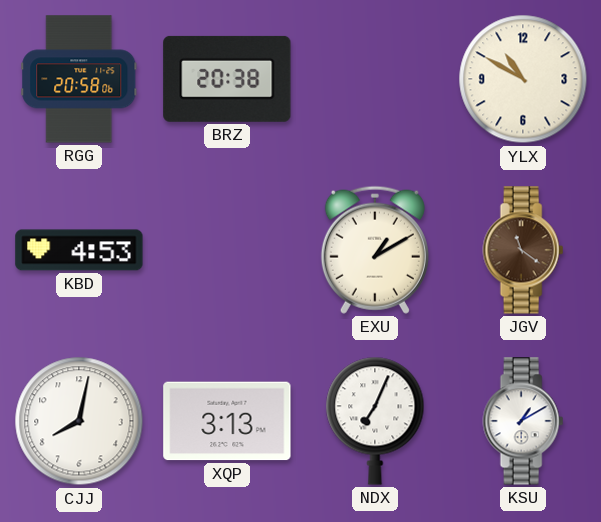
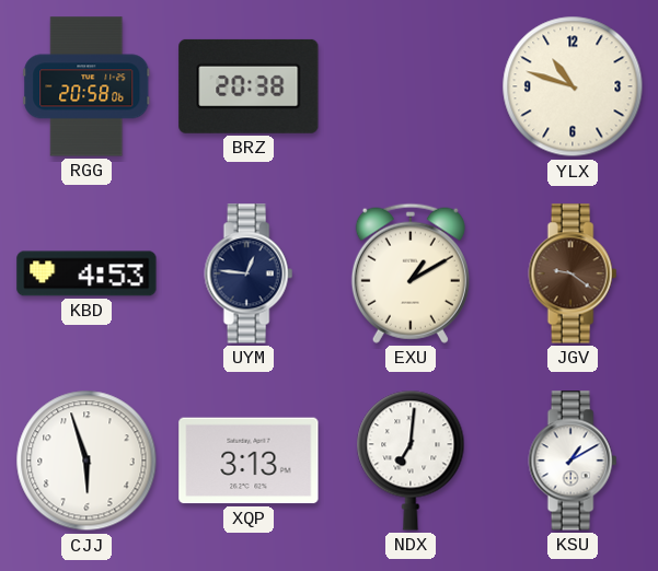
YLX: 10:50 -> 10:48
UYM: none -> 12:46
JGV: 11:21 -> 9:21
CJJ: 8:02 -> 5:57
NDX: 7:04 -> 7:01
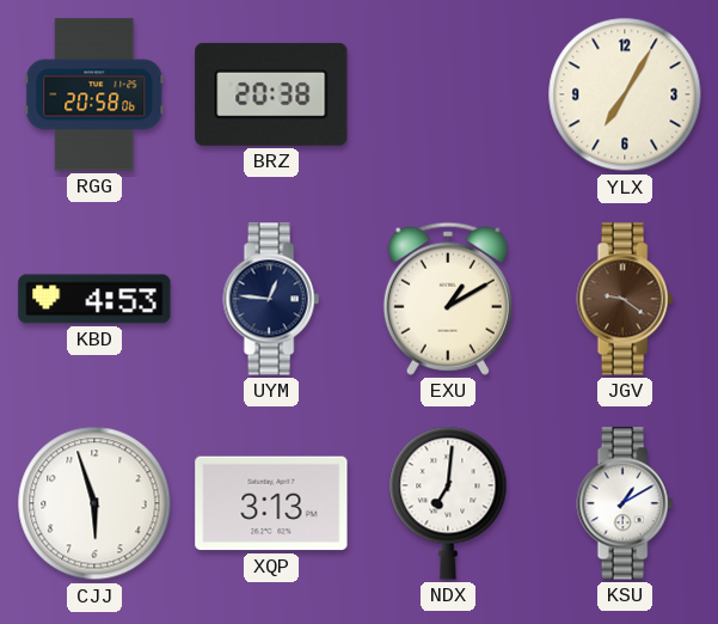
YLX: 10:48 -> 7:05
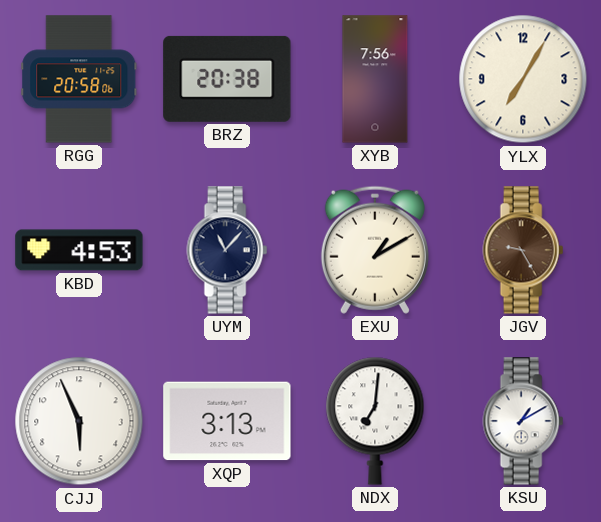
XYB: none -> 7:56
UYM: 12:46 -> 11:07
JGV: 9:21 -> 9:25
CJJ: 5:57 -> 5:56
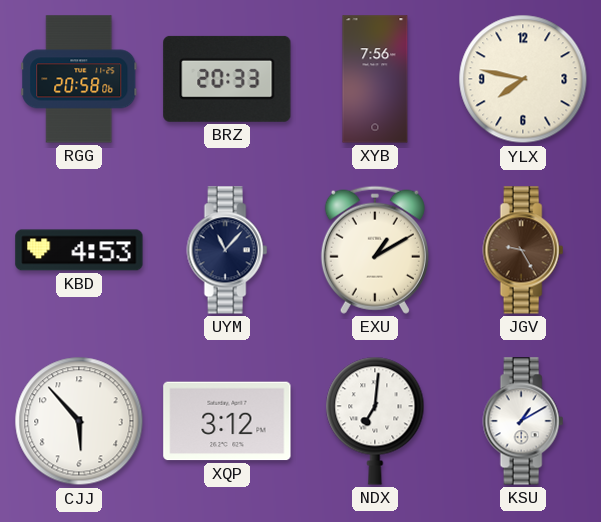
BRZ: 20:38 -> 20:33
YLX: 7:05 -> 7:47
CJJ: 5:56 -> 5:53
XQP: 3:13 -> 3:12
